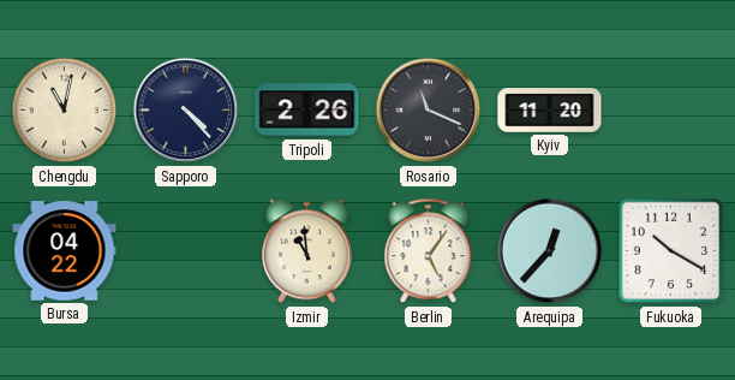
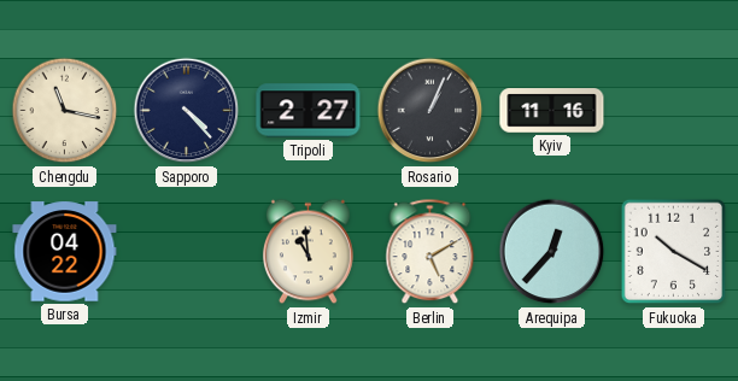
Chengdu: 11:02 -> 11:17
Tripoli: 2:26 -> 2:27
Rosario: 11:19 -> 1:04
Kyiv: 11:20 -> 11:16
Berlin: 5:06 -> 5:10
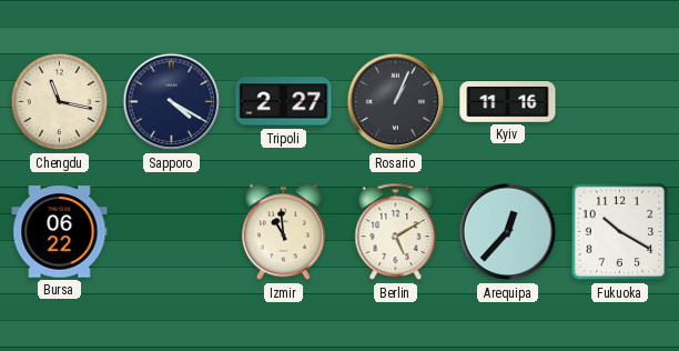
Sapporo: 4:23 -> 4:20
Bursa: 04:22 -> 06:22
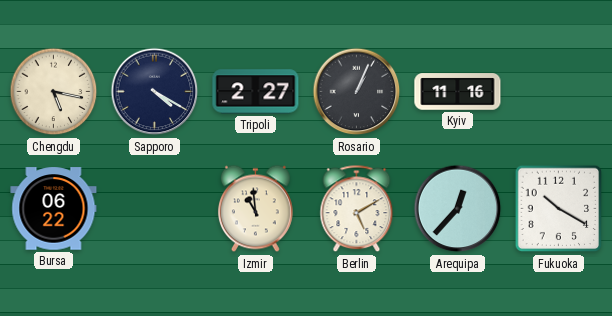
Chengdu: 11:17 -> 5:17
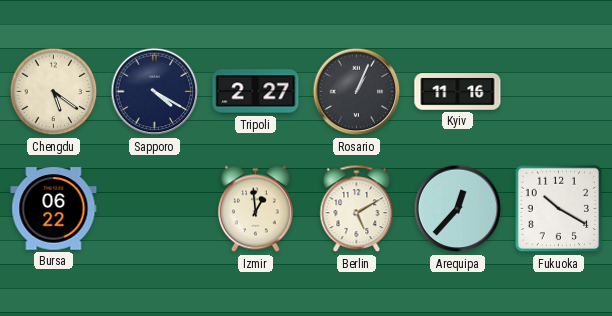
Chengdu: 5:17 -> 5:21
Izmir: 10:59 -> 12:59
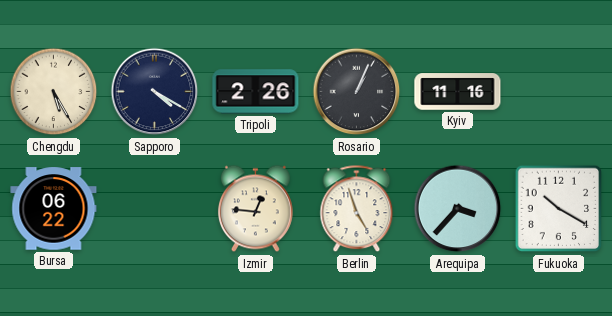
Chengdu: 5:21 -> 5:25
Tripoli: 2:27 -> 2:26
Izmir: 12:59 -> 12:46
Berlin: 5:10 -> 4:57
Arequipa: 12:37 -> 3:37
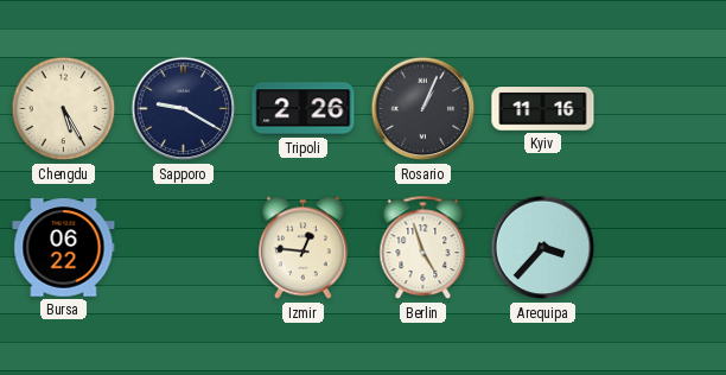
Sapporo: 4:20 -> 9:20
Fukuoka: 10:20 -> none
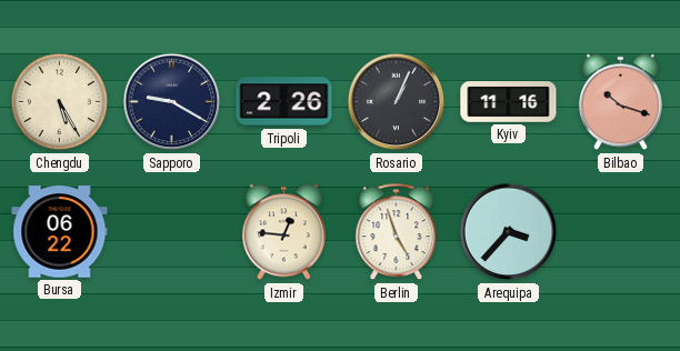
Bilbao: none -> 10:18
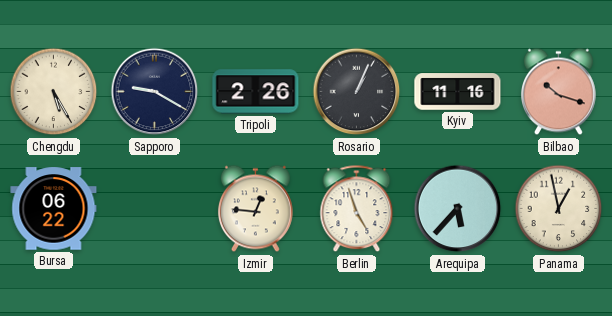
Arequipa: 3:37 -> 5:37
Panama: none -> 12:58
